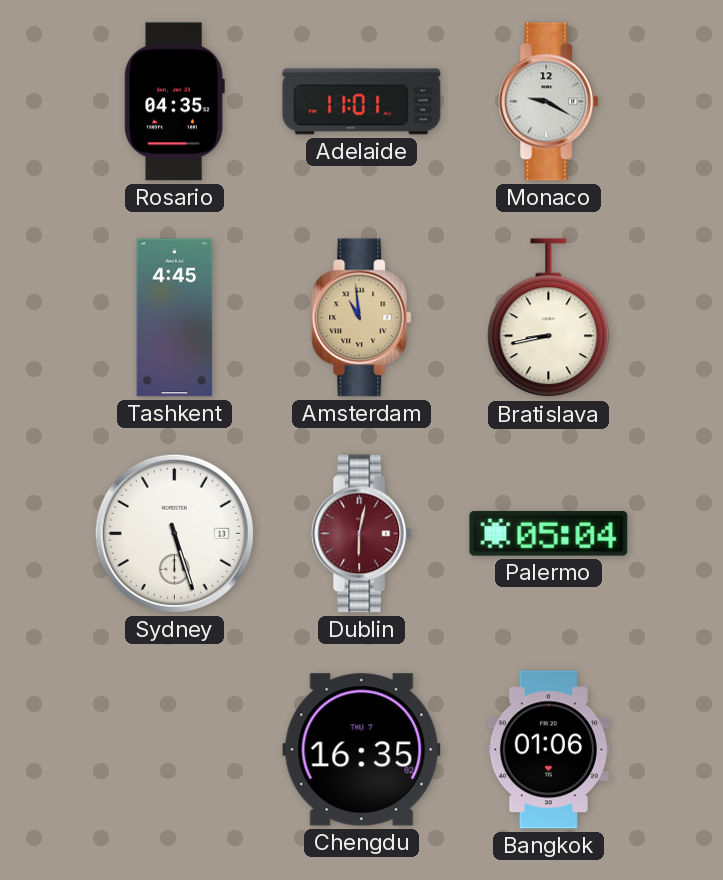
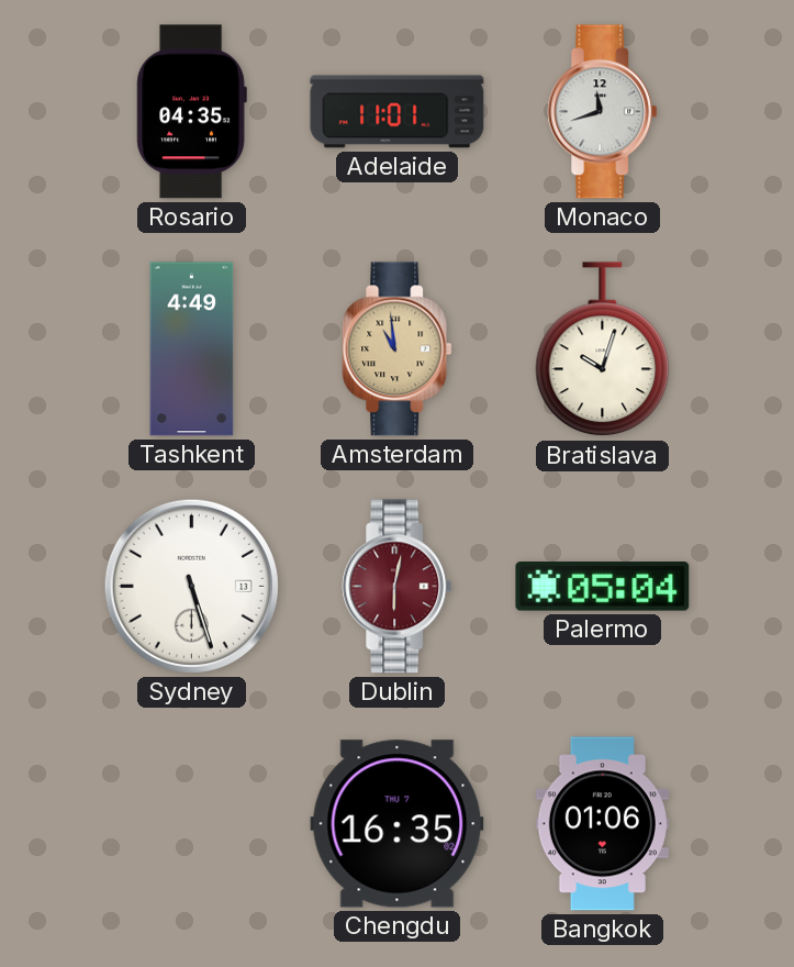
Monaco: 9:20 -> 11:42
Tashkent: 4:45 -> 4:49
Bratislava: 8:43 -> 10:03
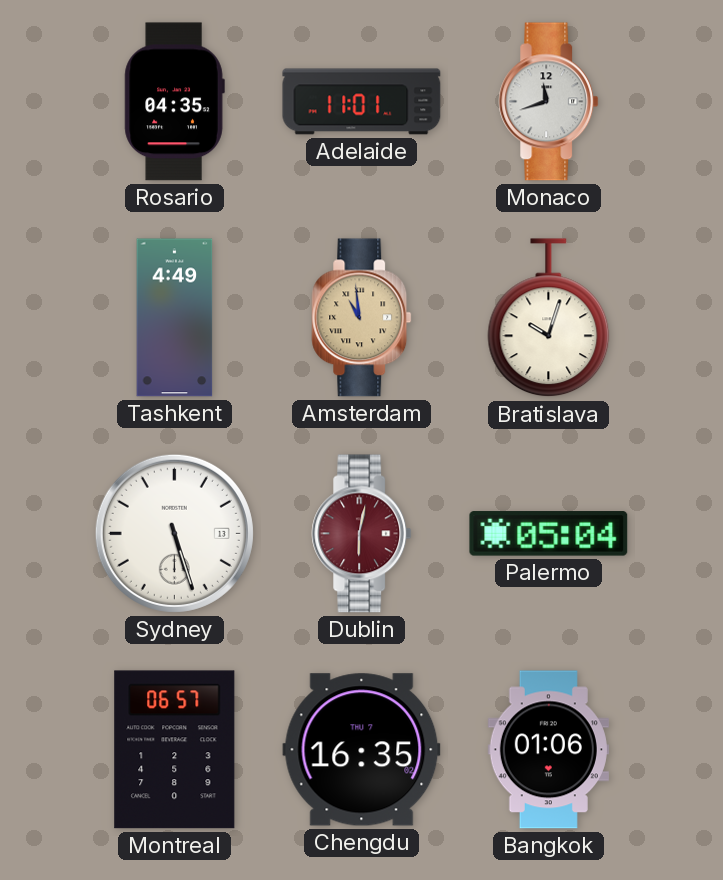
Montreal: none -> 06:57
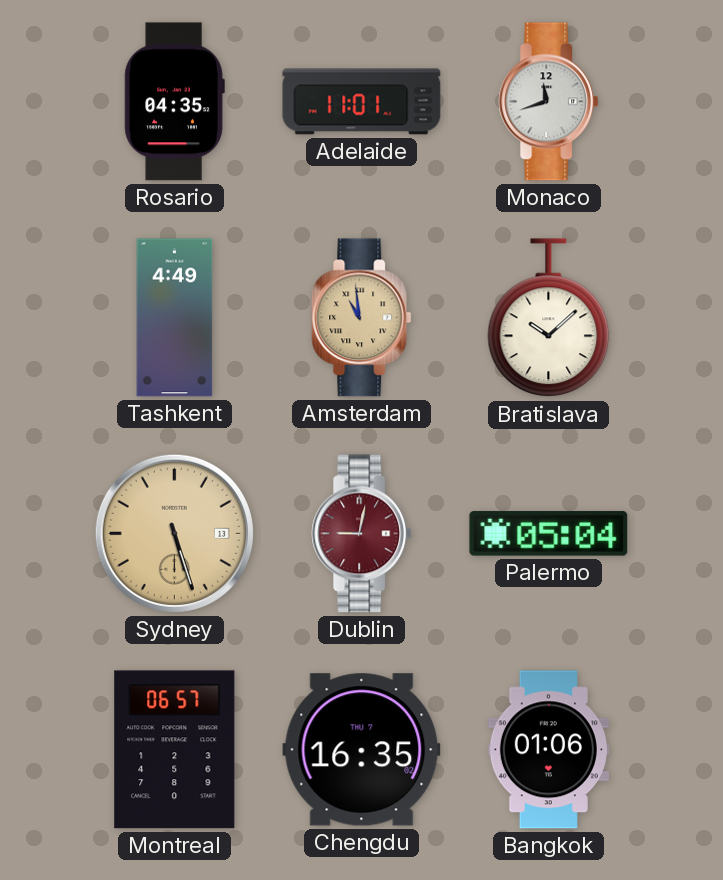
Bratislava: 10:03 -> 10:08
Sydney dial: white -> champagne
Dublin: 6:02 -> 9:02
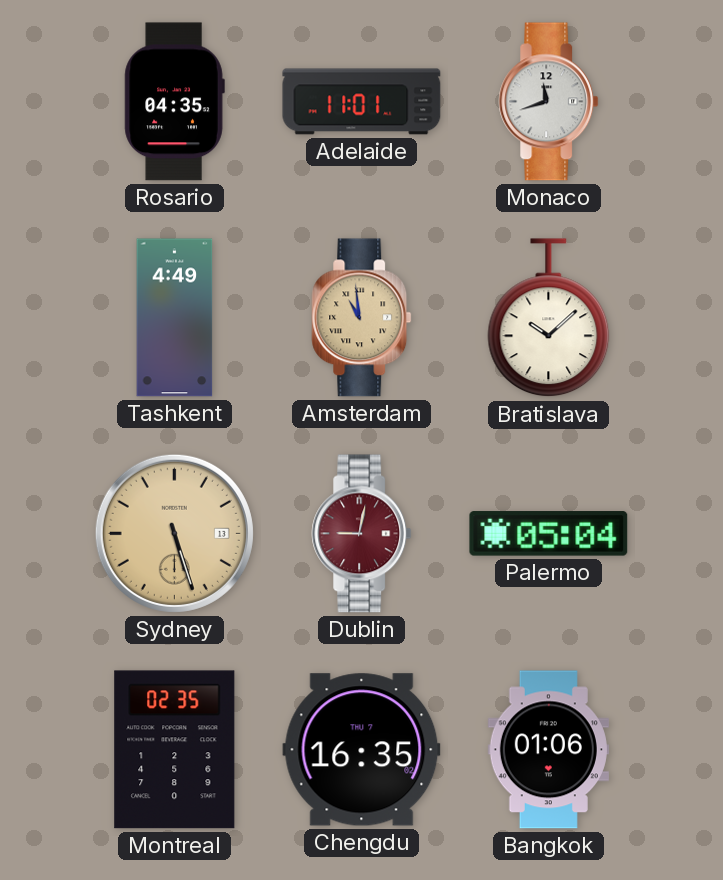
Montreal: 06:57 -> 02:35
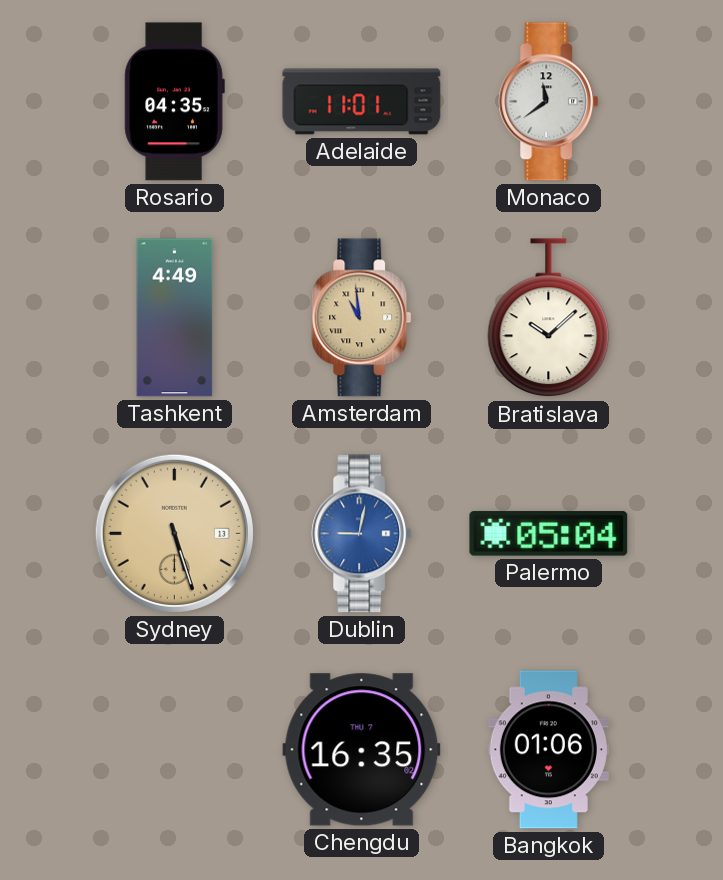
Monaco: 11:42 -> 11:39
Dublin dial: burgundy -> blue
Montreal: 02:35 -> none
